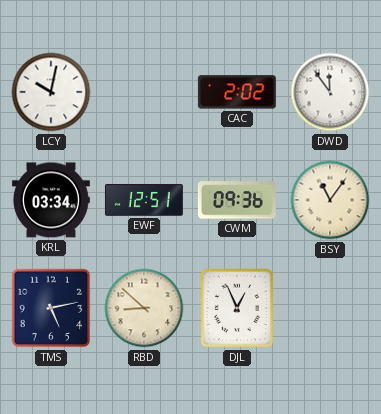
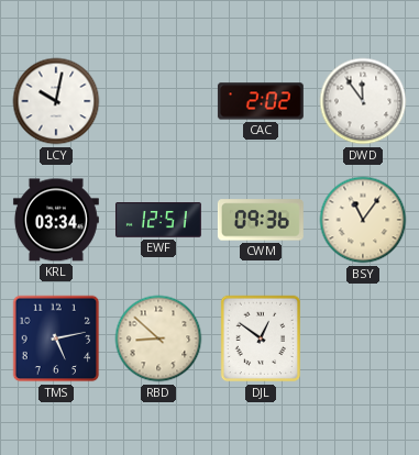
DJL: 12:56 -> 12:51
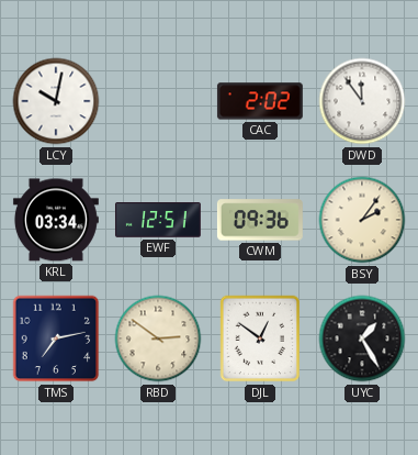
BSY: 11:06 -> 2:06
TMS: 5:13 -> 7:13
RBD: 8:52 -> 2:51
UYC: none -> 1:25
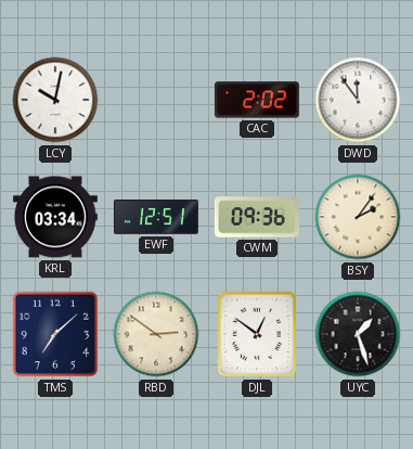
TMS: 7:13 -> 7:08
UYC: 1:25 -> 1:27
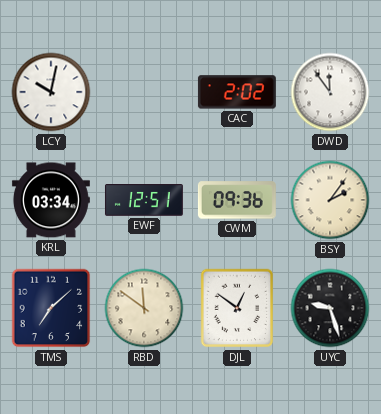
RBD: 2:51 -> 11:51
UYC: 1:27 -> 9:27
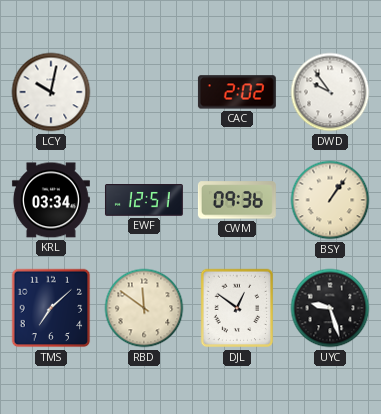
DWD: 11:54 -> 9:54
BSY: 2:06 -> 1:06
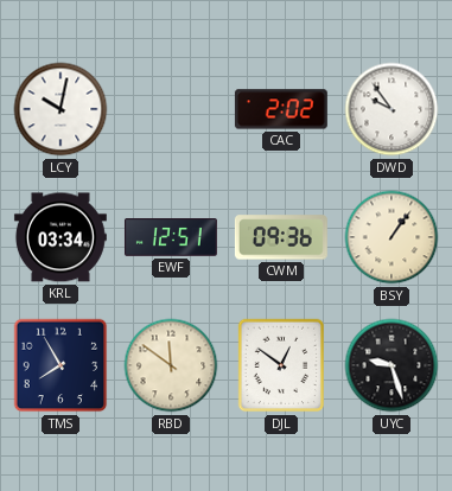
TMS: 7:08 -> 7:55
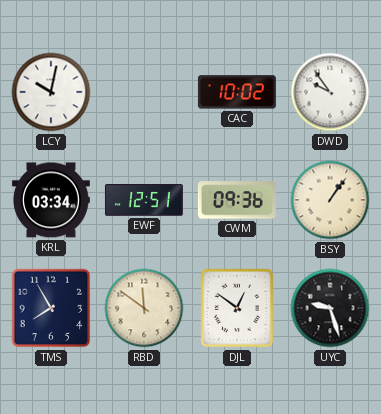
CAC: 2:02 -> 10:02
